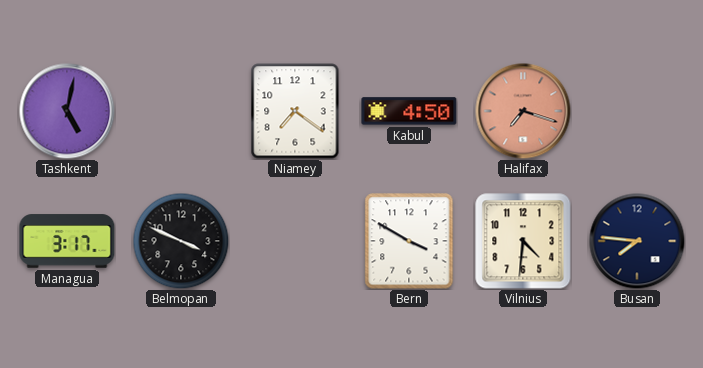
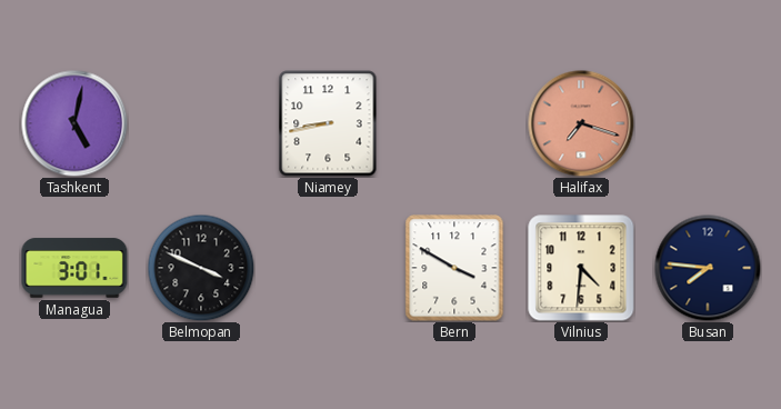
Niamey: 7:21 -> 8:43
Kabul: 4:50 -> none
Managua: 3:17 -> 3:01
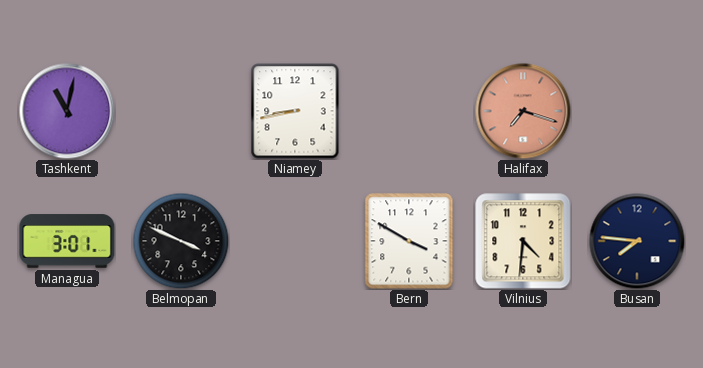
Tashkent: 5:02 -> 11:02
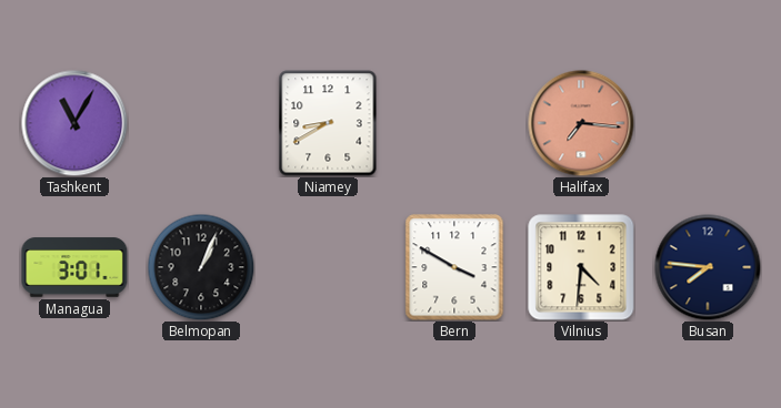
Tashkent: 11:02 -> 11:05
Niamey: 8:43 -> 8:40
Halifax: 7:18 -> 7:16
Belmopan: 3:49 -> 1:04
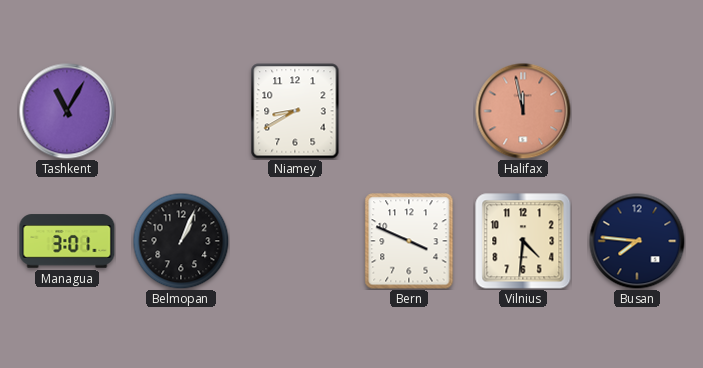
Halifax: 7:16 -> 11:58
Bern: 3:50 -> 3:49
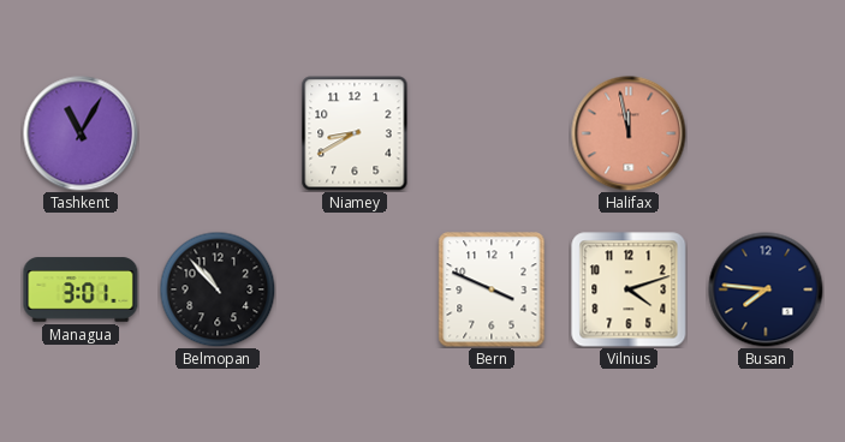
Belmopan: 1:04 -> 10:53
Vilnius: 4:31 -> 4:12
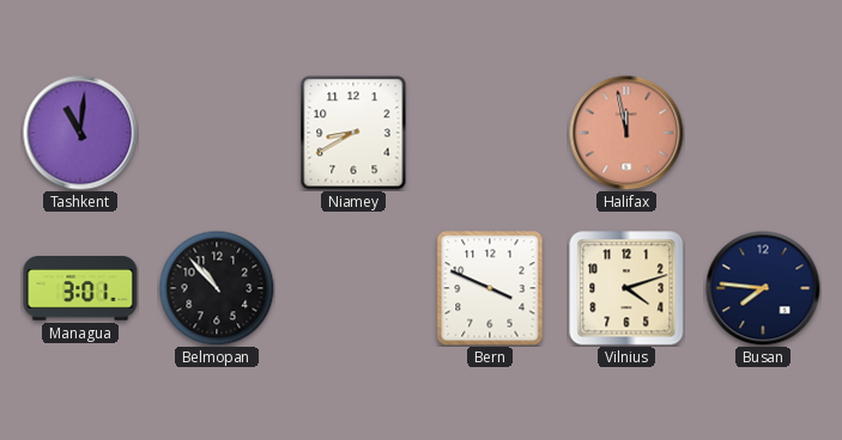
Tashkent: 11:05 -> 11:01
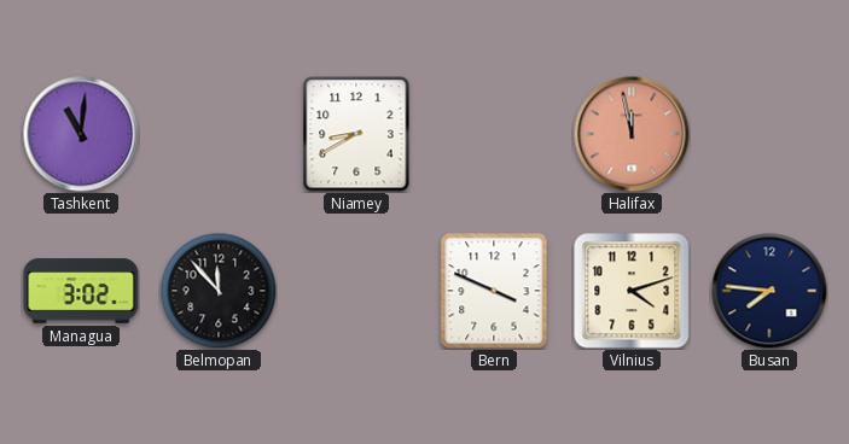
Managua: 3:01 -> 3:02
Belmopan: 10:53 -> 11:53
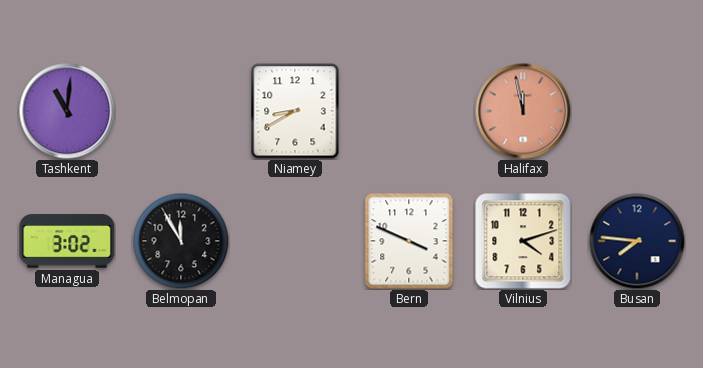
Belmopan: 11:53 -> 11:55
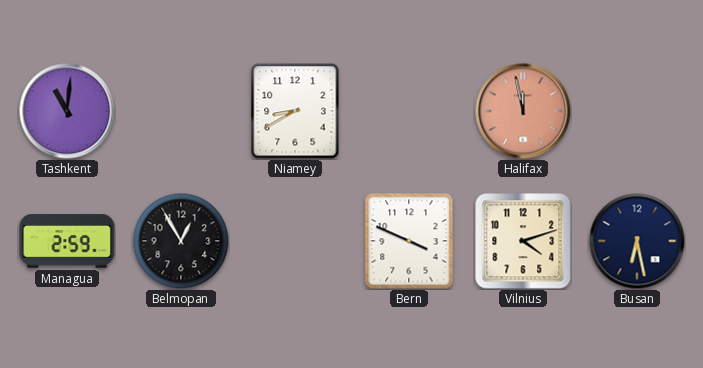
Managua: 3:02 -> 2:59
Belmopan: 11:55 -> 12:55
Busan: 7:46 -> 6:28
